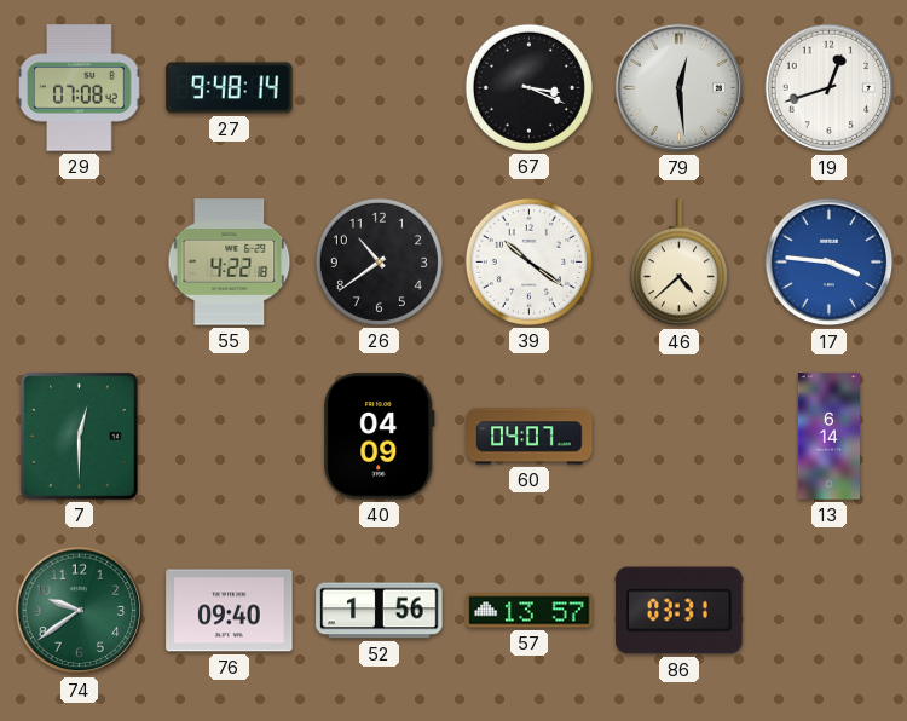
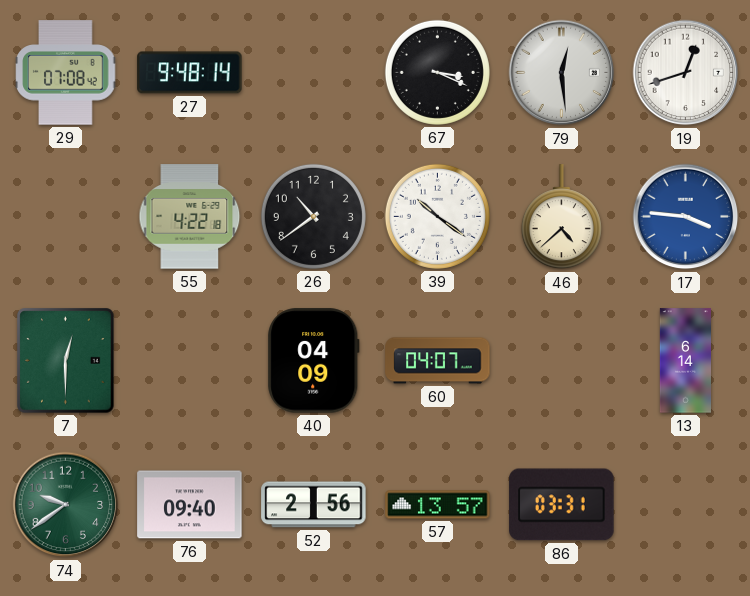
52: 1:56 -> 2:56
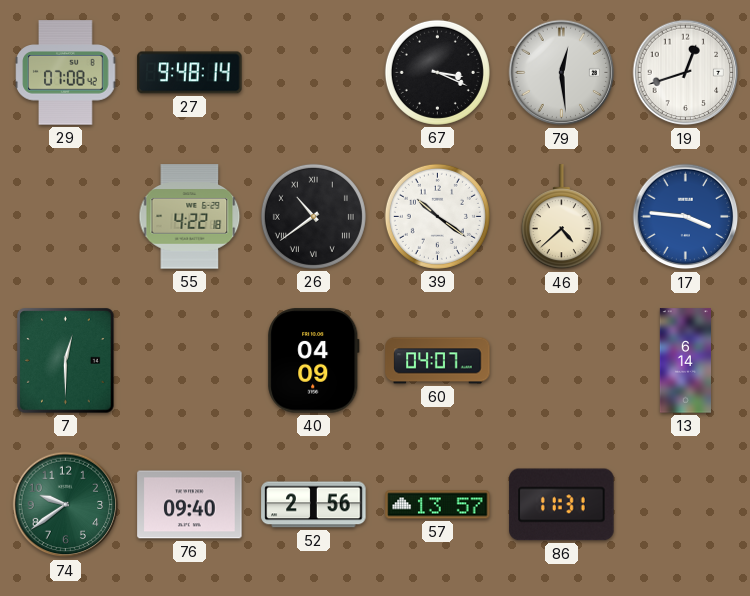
26 numerals: Arabic -> Roman
86: 03:31 -> 11:31
